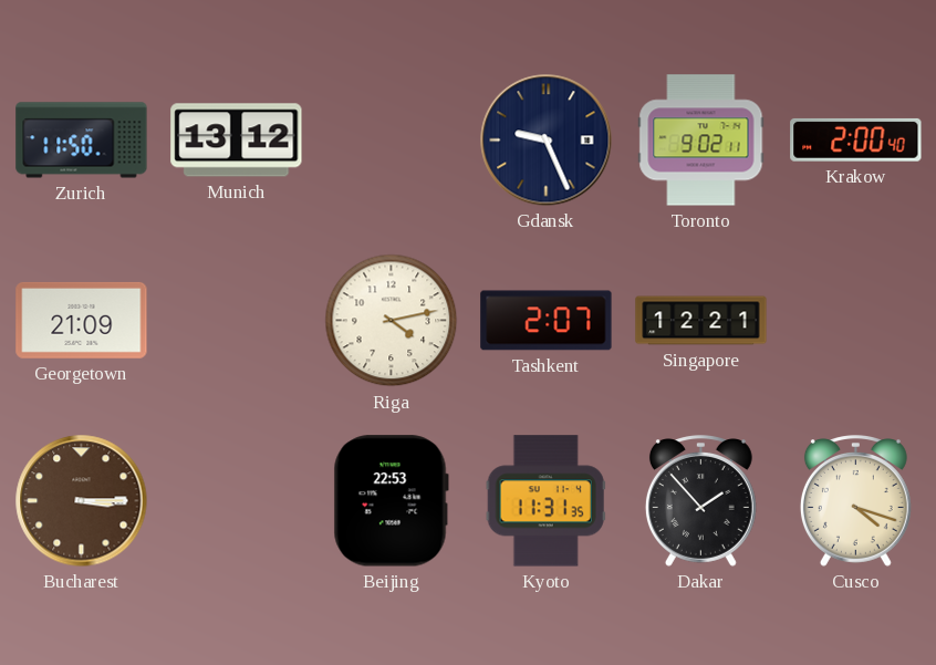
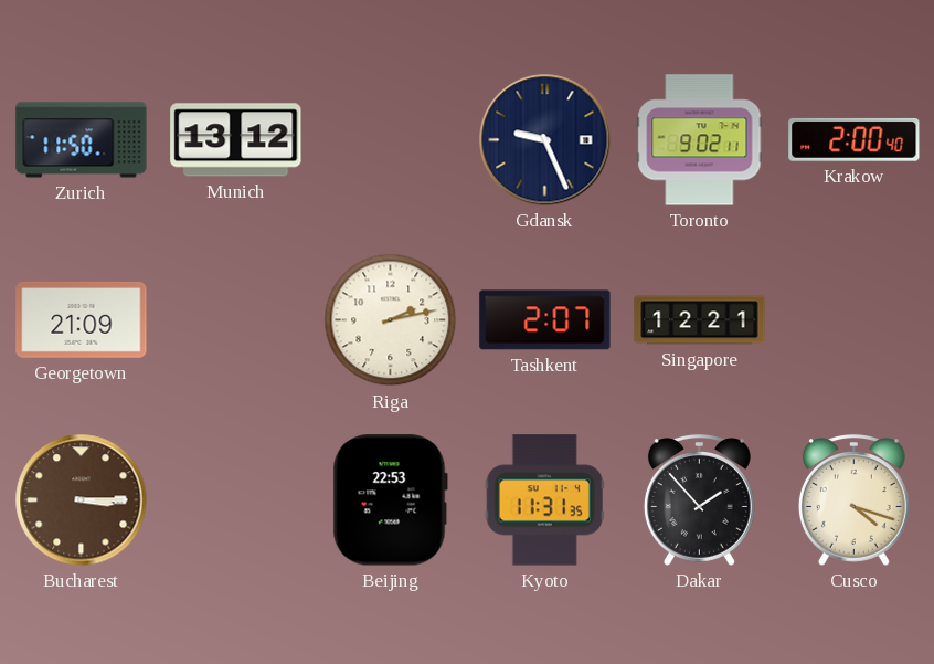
Riga: 4:13 -> 2:13
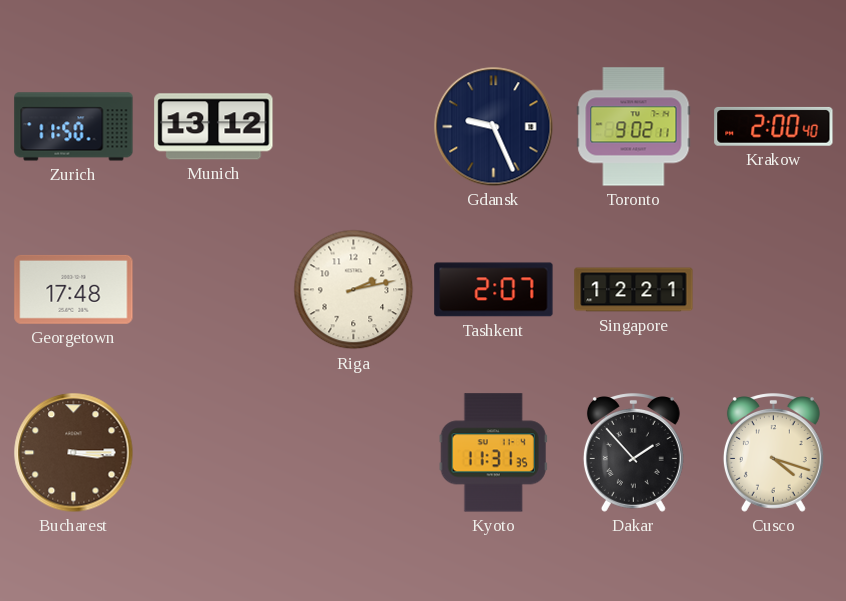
Georgetown: 21:09 -> 17:48
Beijing: 22:53 -> none
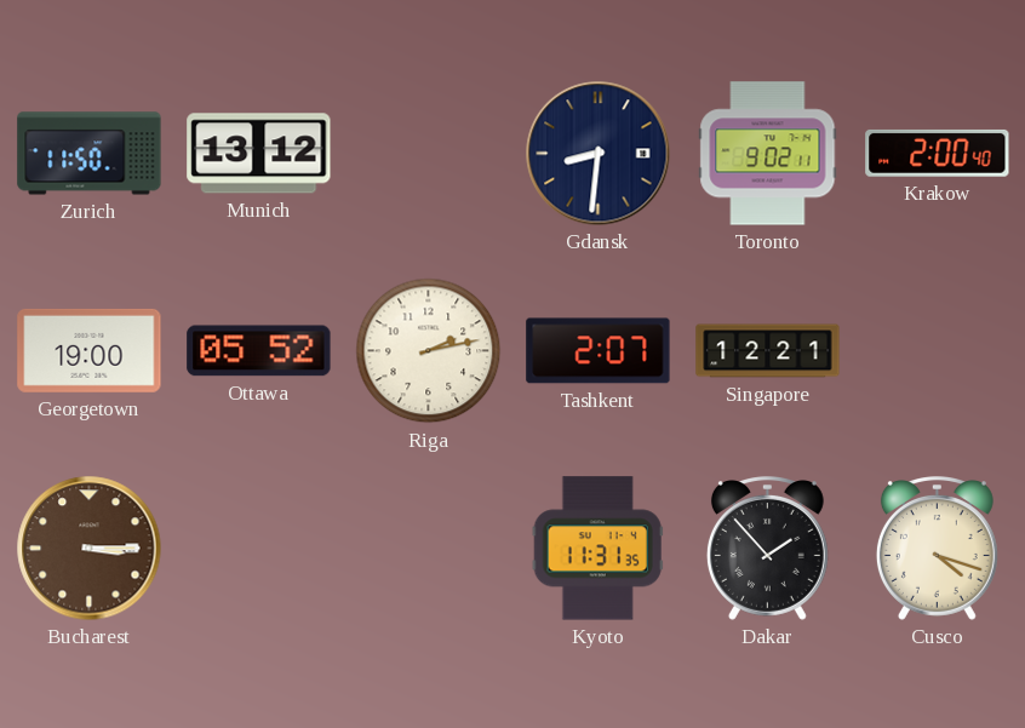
Gdansk: 9:26 -> 8:31
Georgetown: 17:48 -> 19:00
Ottawa: none -> 05:52
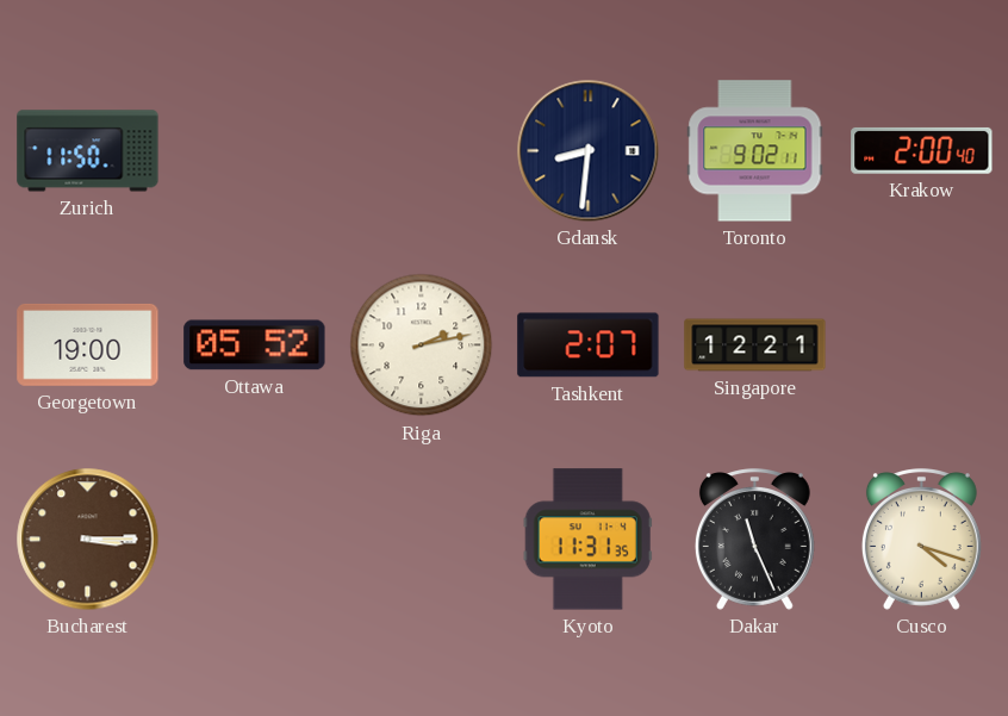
Munich: 13:12 -> none
Dakar: 1:53 -> 11:26
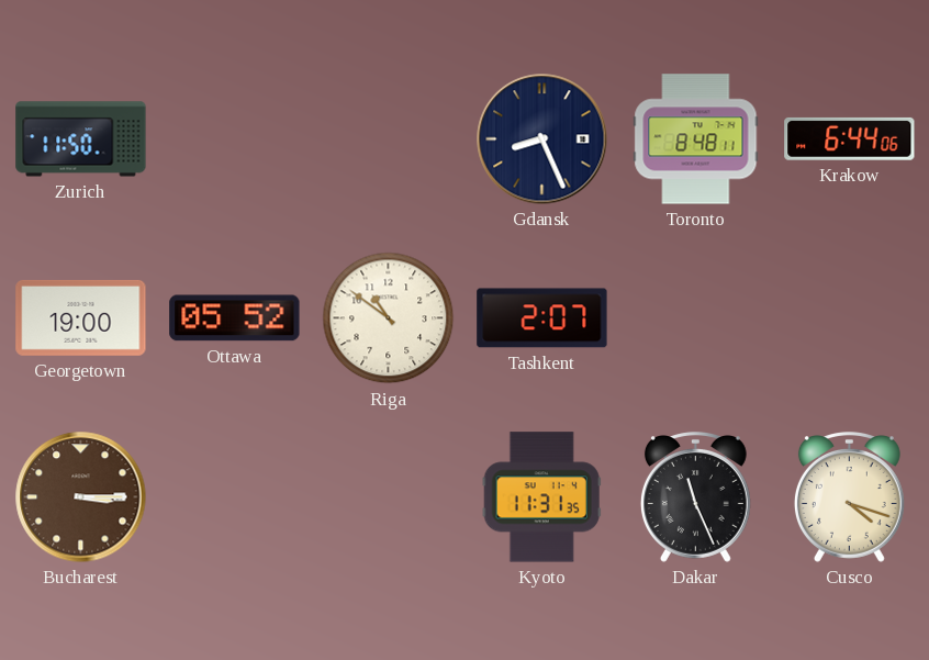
Gdansk: 8:31 -> 8:26
Toronto: 9:02 -> 8:48
Krakow: 2:00 -> 6:44
Riga: 2:13 -> 10:51
Singapore: 12:21 -> none
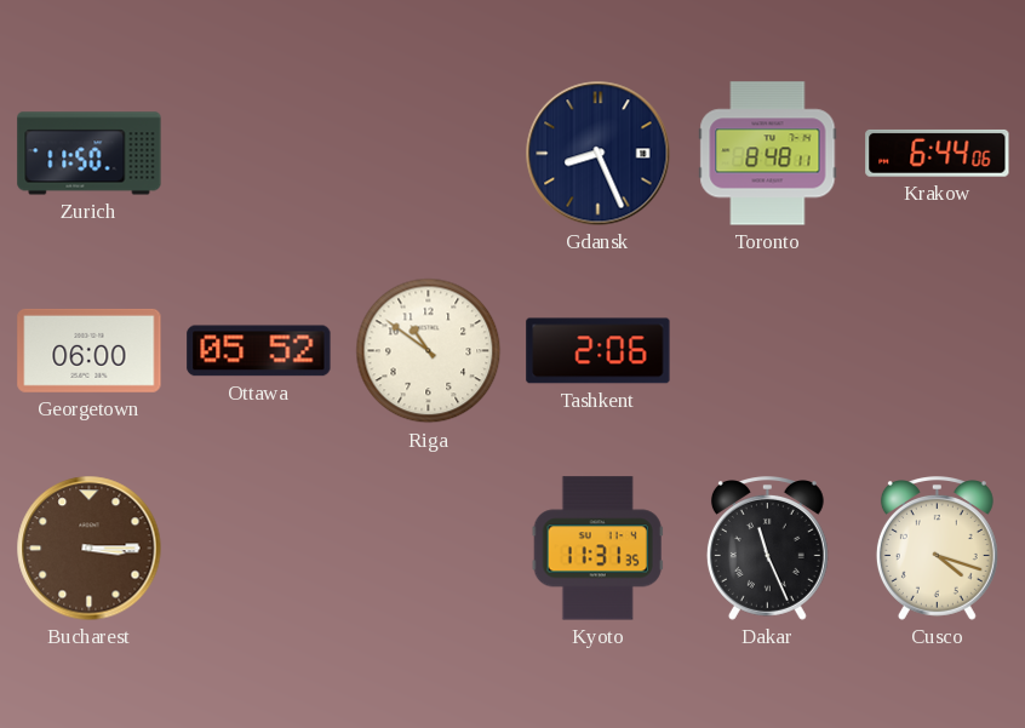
Georgetown: 19:00 -> 06:00
Tashkent: 2:07 -> 2:06
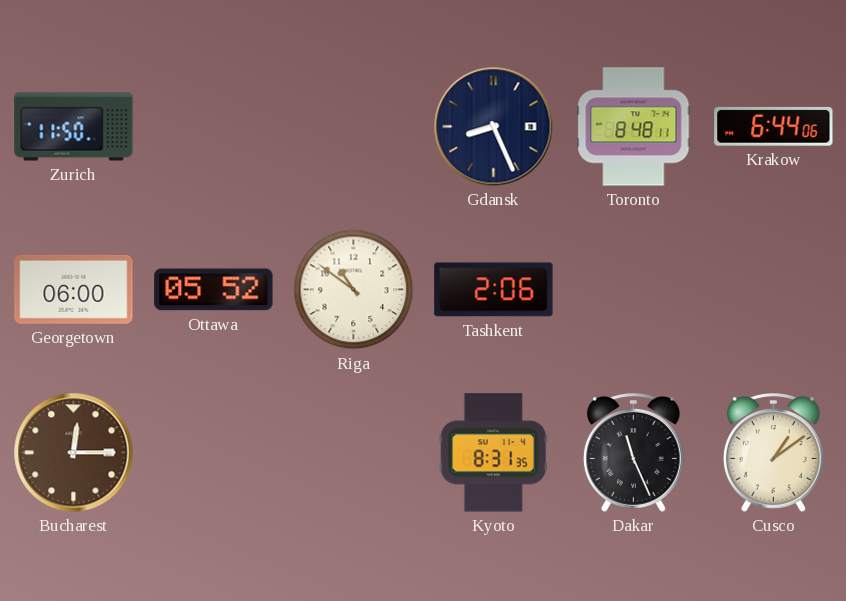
Bucharest: 3:15 -> 12:15
Kyoto: 11:31 -> 8:31
Cusco: 4:18 -> 1:09
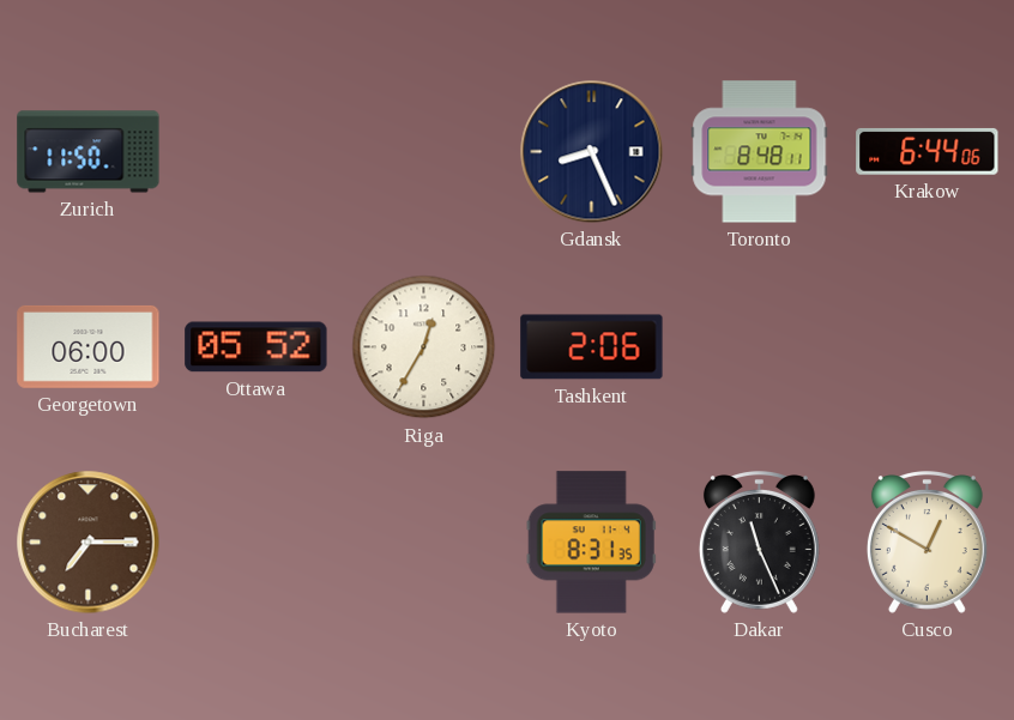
Riga: 10:51 -> 12:35
Bucharest: 12:15 -> 7:15
Cusco: 1:09 -> 12:50
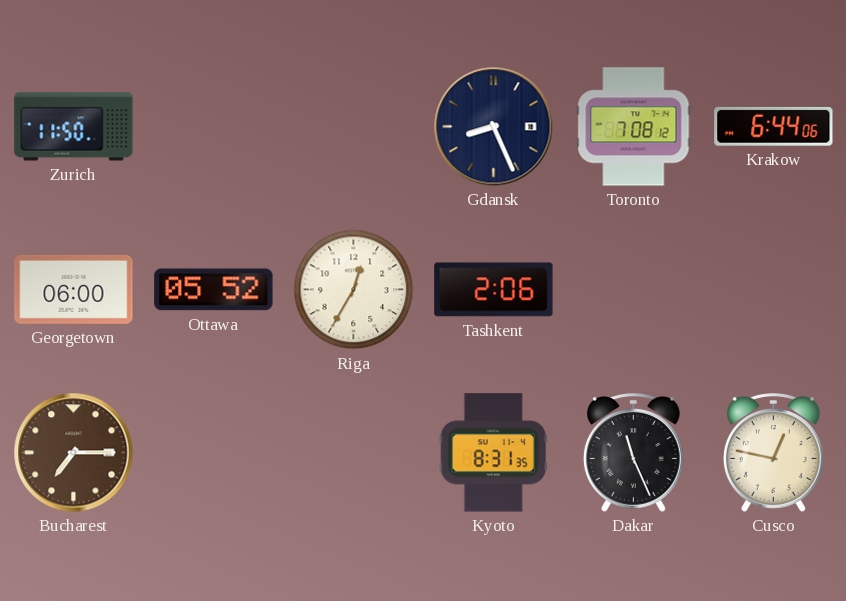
Toronto: 8:48 -> 7:08
Cusco: 12:50 -> 12:47
